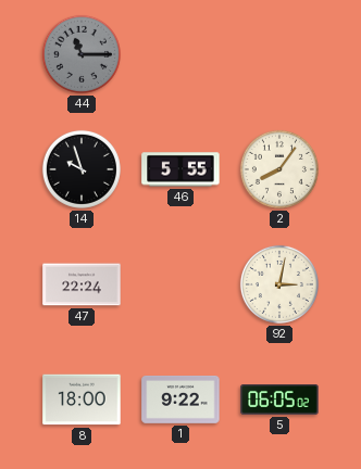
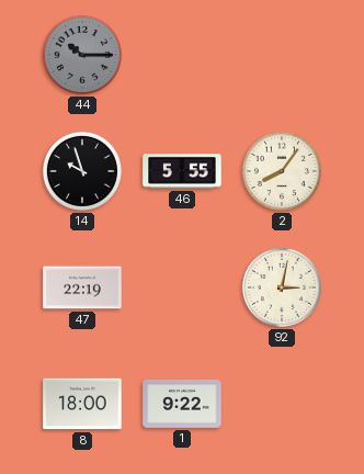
44: 11:15 -> 10:15
47: 22:24 -> 22:19
5: 06:05 -> none
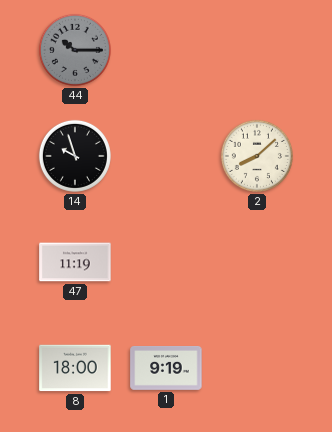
46: 5:55 -> none
2: 8:06 -> 8:08
47: 22:19 -> 11:19
92: 3:02 -> none
1: 9:22 -> 9:19
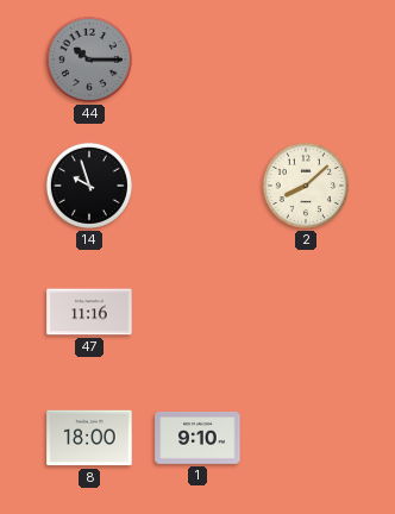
47: 11:19 -> 11:16
1: 9:19 -> 9:10
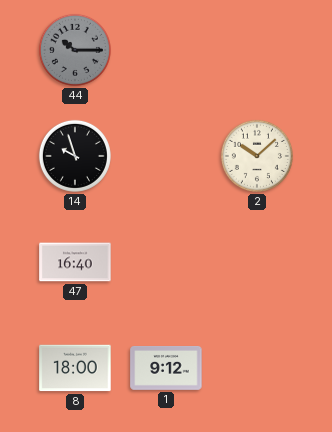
2: 8:08 -> 10:08
47: 11:16 -> 16:40
1: 9:10 -> 9:12
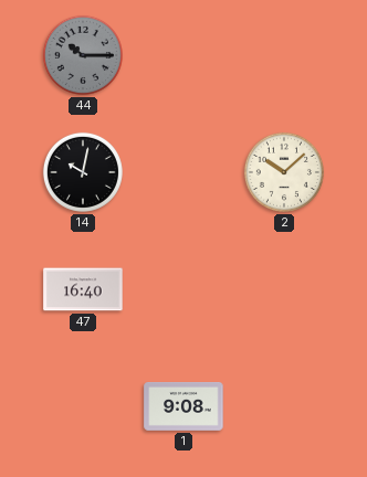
14: 9:57 -> 10:02
8: 18:00 -> none
1: 9:12 -> 9:08
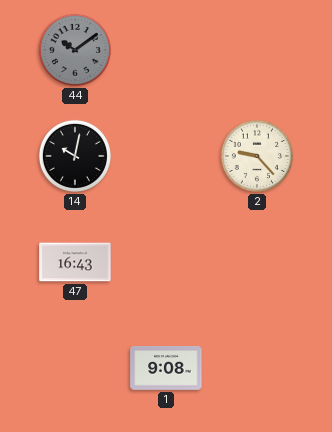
44: 10:15 -> 10:09
2: 10:08 -> 9:23
47: 16:40 -> 16:43
